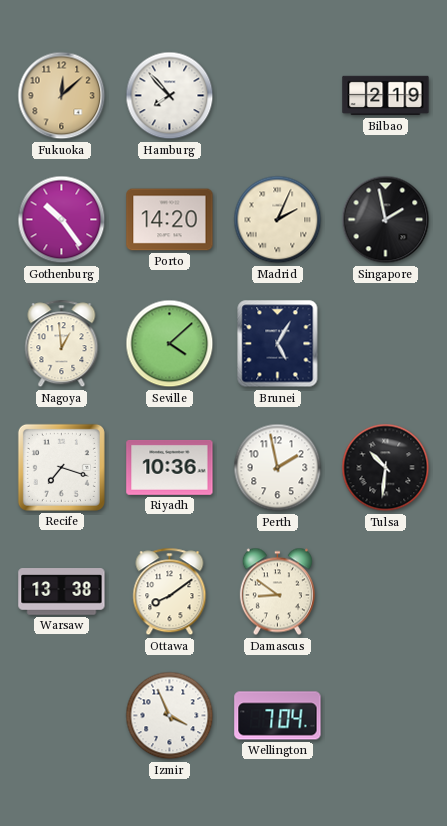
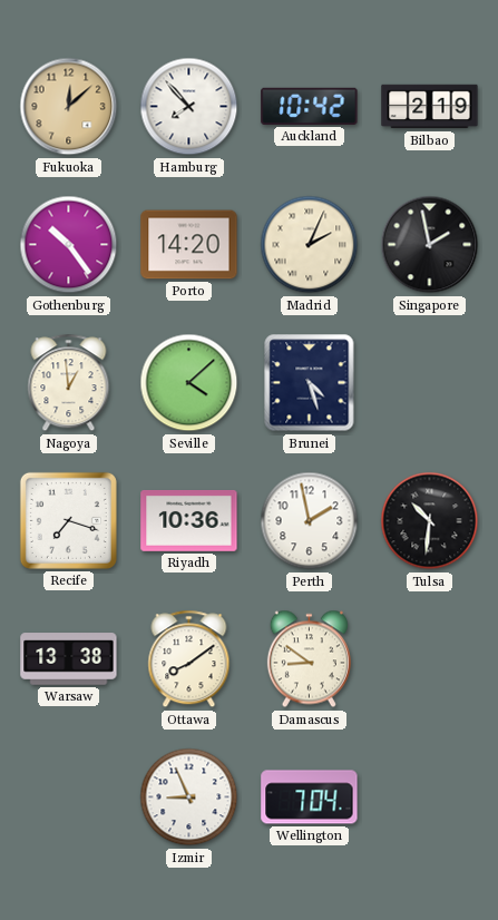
Auckland: none -> 10:42
Brunei: 5:05 -> 4:27
Izmir: 3:56 -> 8:56
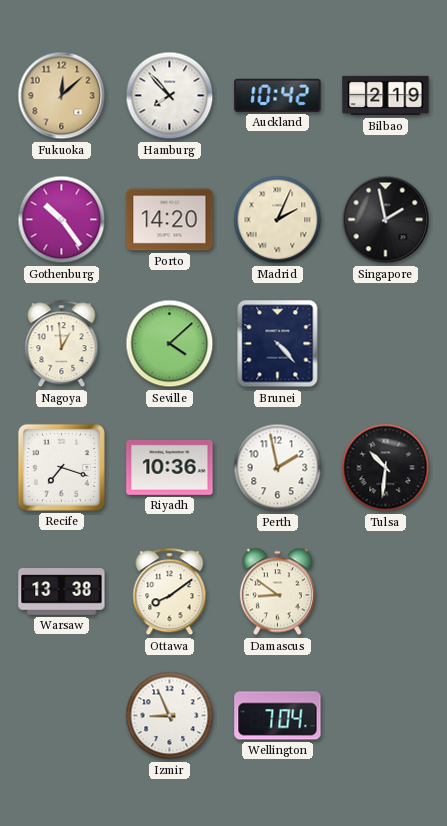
Brunei: 4:27 -> 4:23
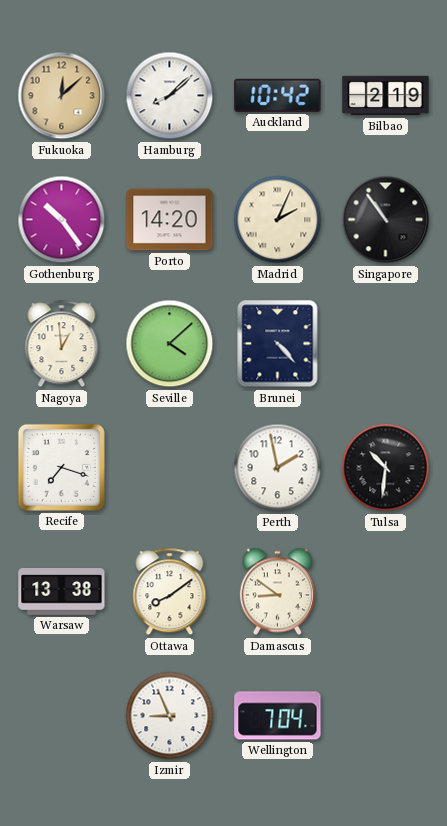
Hamburg: 7:53 -> 8:08
Singapore: 1:58 -> 10:54
Riyadh: 10:36 -> none
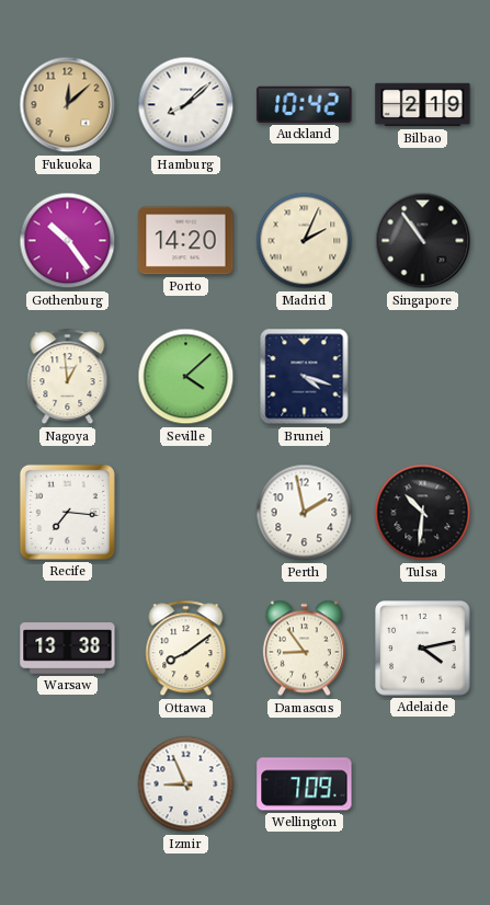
Brunei: 4:23 -> 4:18
Recife: 7:18 -> 7:16
Damascus: 8:51 -> 8:54
Adelaide: none -> 4:13
Wellington: 7:04 -> 7:09
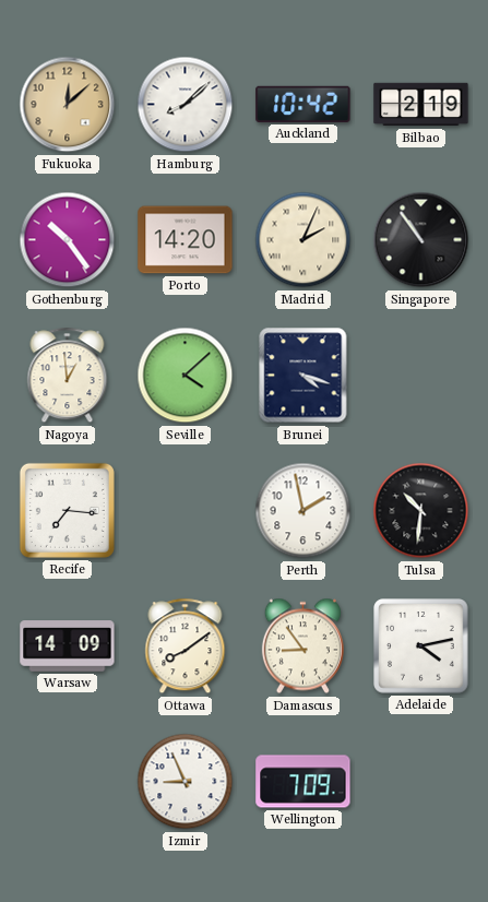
Warsaw: 13:38 -> 14:09
